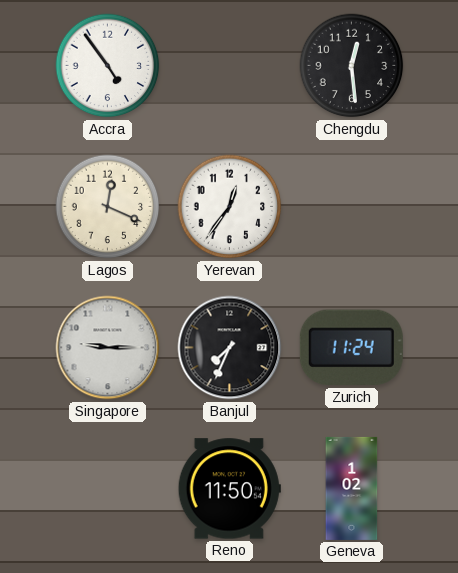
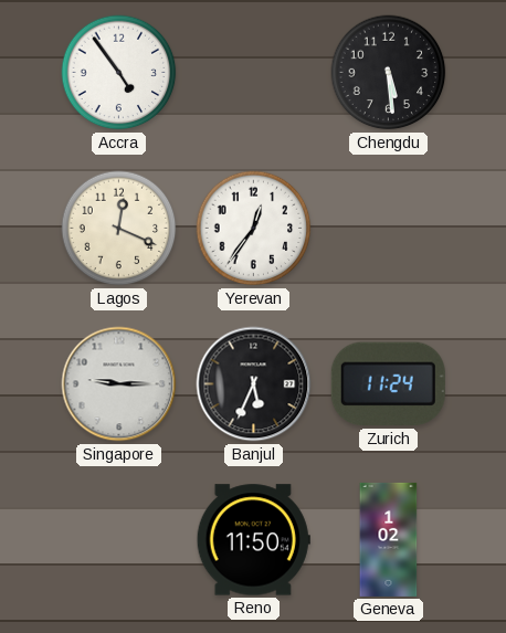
Chengdu: 12:29 -> 5:29
Banjul: 7:34 -> 5:34
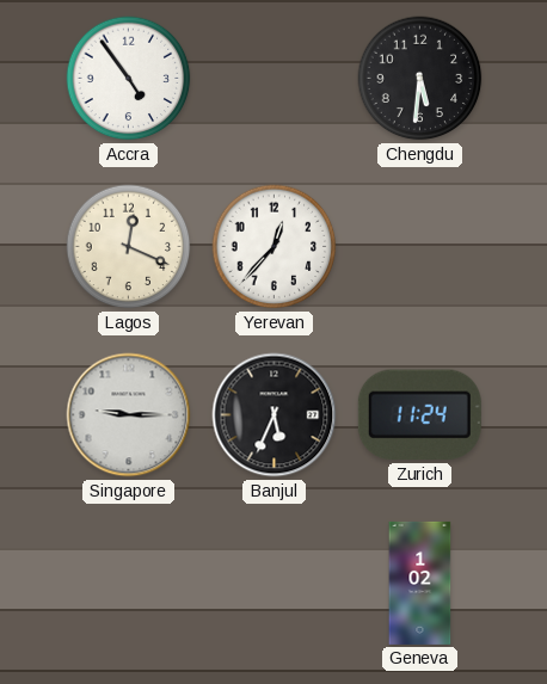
Chengdu: 5:29 -> 5:31
Yerevan: 12:36 -> 12:37
Reno: 11:50 -> none
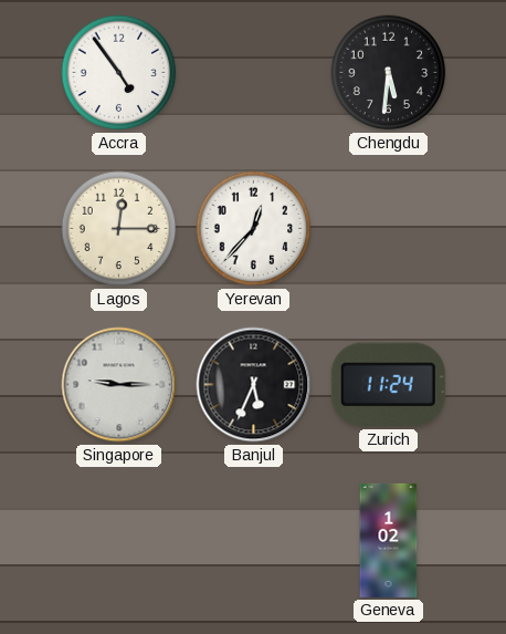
Lagos: 12:19 -> 12:15
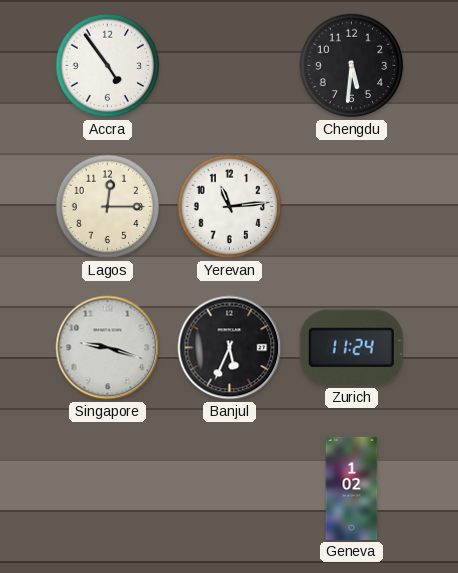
Yerevan: 12:37 -> 11:14
Singapore: 9:15 -> 9:18
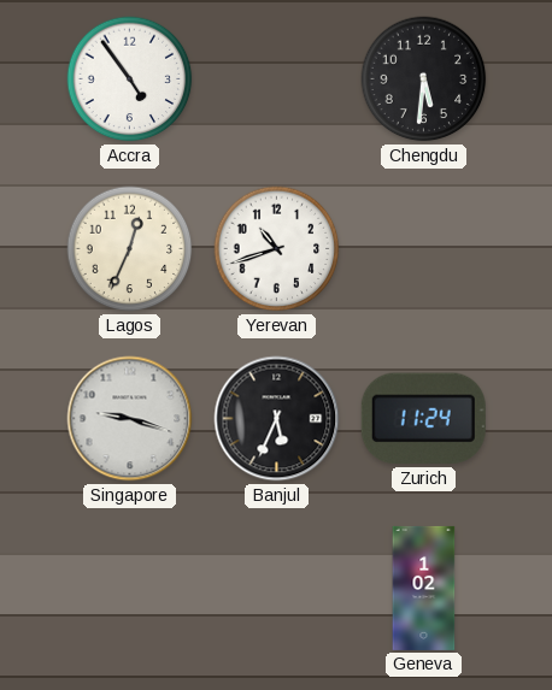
Lagos: 12:15 -> 12:34
Yerevan: 11:14 -> 10:42
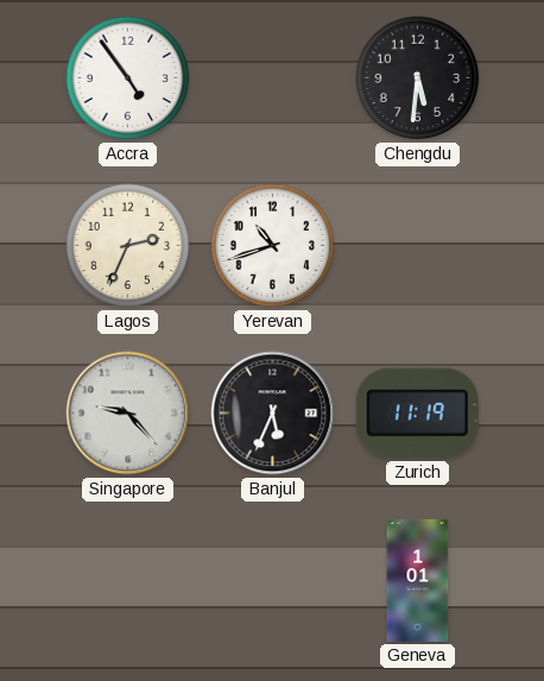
Lagos: 12:34 -> 2:34
Singapore: 9:18 -> 9:23
Zurich: 11:24 -> 11:19
Geneva: 1:02 -> 1:01
